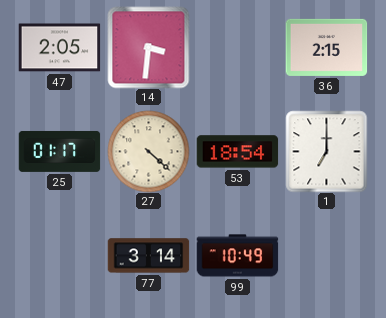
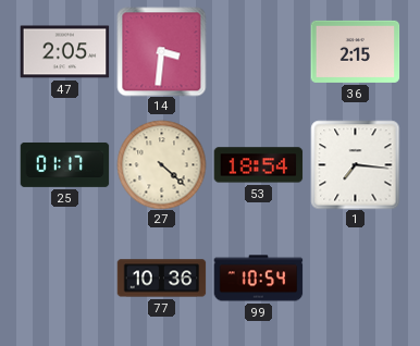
1: 7:00 -> 7:16
77: 3:14 -> 10:36
99: 10:49 -> 10:54
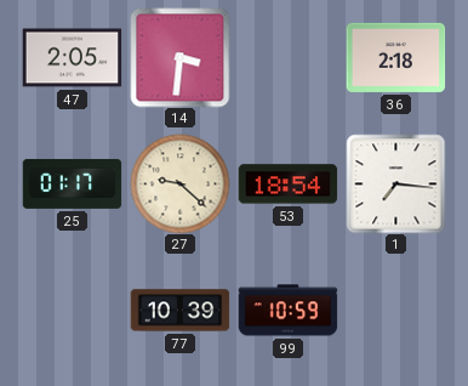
36: 2:15 -> 2:18
27: 4:22 -> 9:22
77: 10:36 -> 10:39
99: 10:54 -> 10:59
